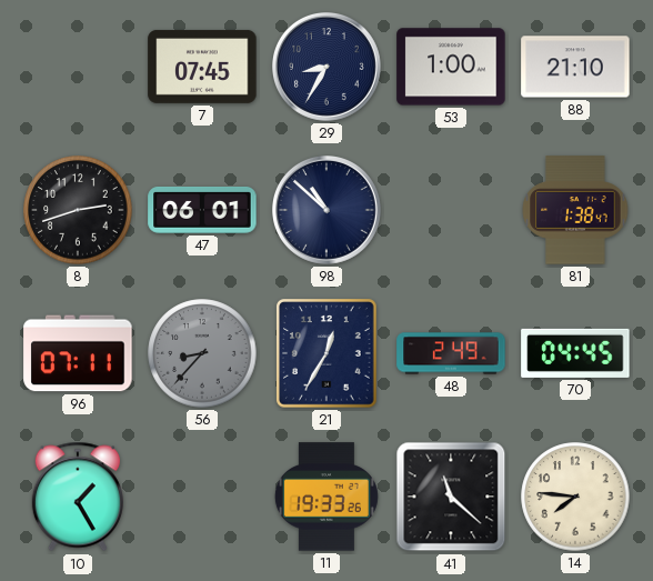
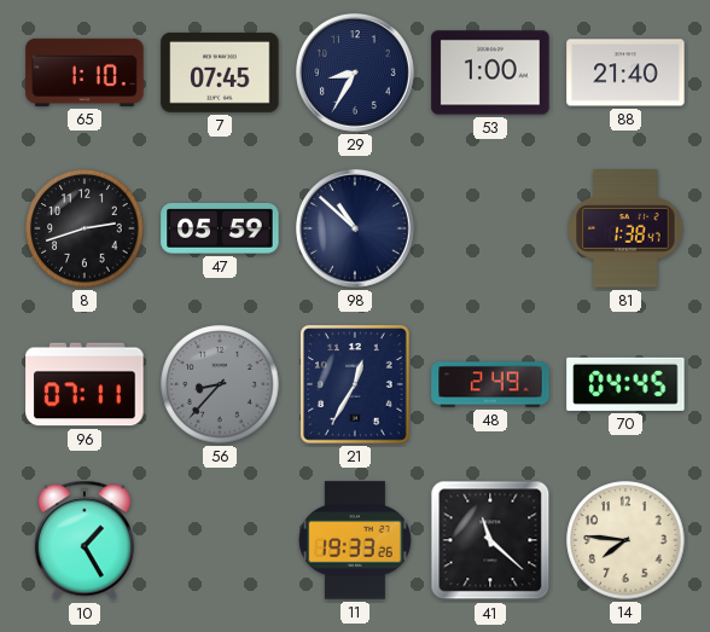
65: none -> 1:10
88: 21:10 -> 21:40
47: 06:01 -> 05:59
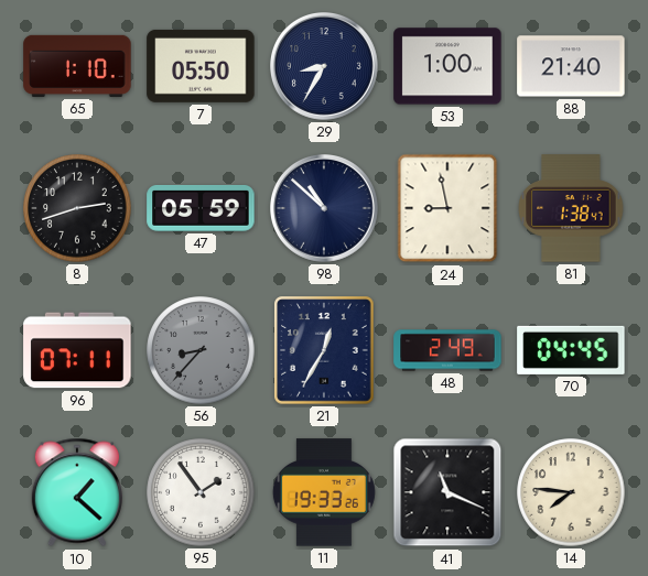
7: 07:45 -> 05:50
24: none -> 8:58
10: 1:25 -> 1:22
95: none -> 1:54
41: 11:22 -> 11:19
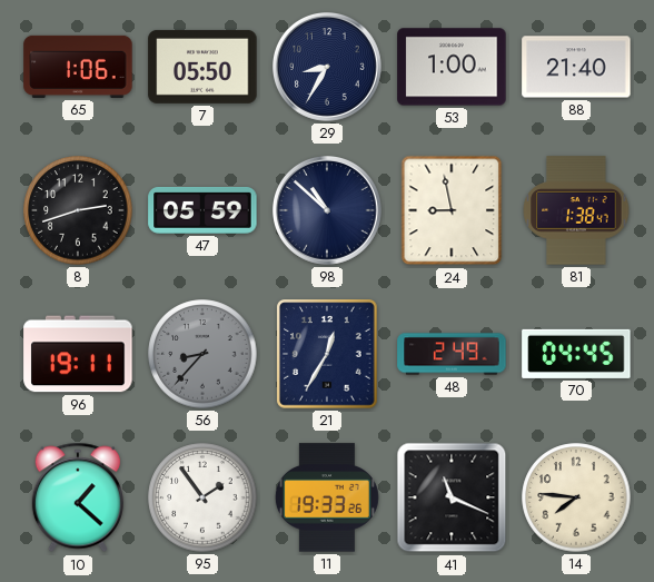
65: 1:10 -> 1:06
96: 07:11 -> 19:11
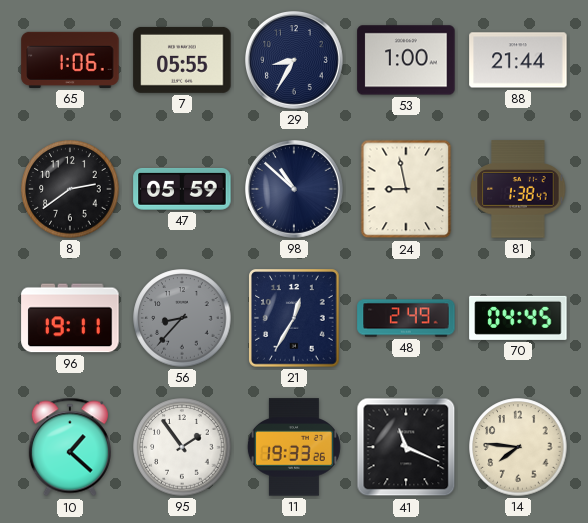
7: 05:50 -> 05:55
88: 21:40 -> 21:44
8: 2:42 -> 2:39
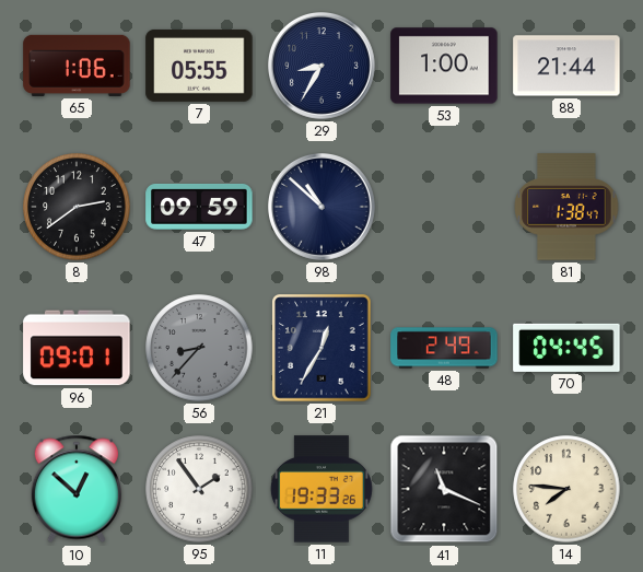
47: 05:59 -> 09:59
24: 8:58 -> none
96: 19:11 -> 09:01
10: 1:22 -> 12:52
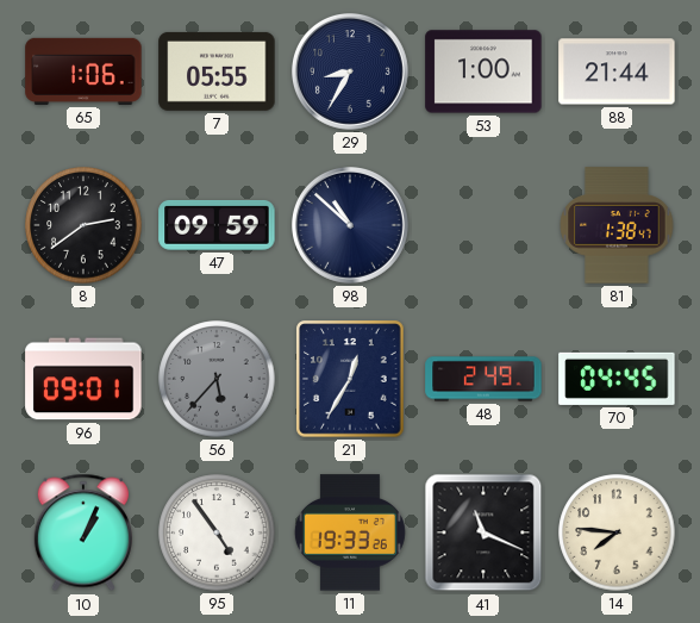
56: 8:37 -> 5:37
10: 12:52 -> 1:04
95: 1:54 -> 4:54
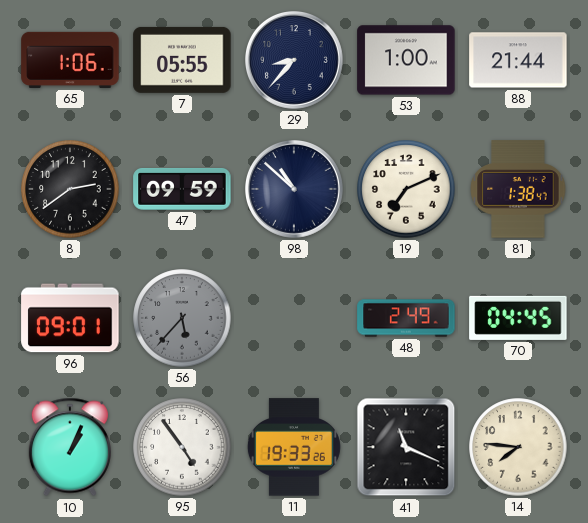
29: 8:35 -> 8:37
19: none -> 7:11
21: 12:35 -> none
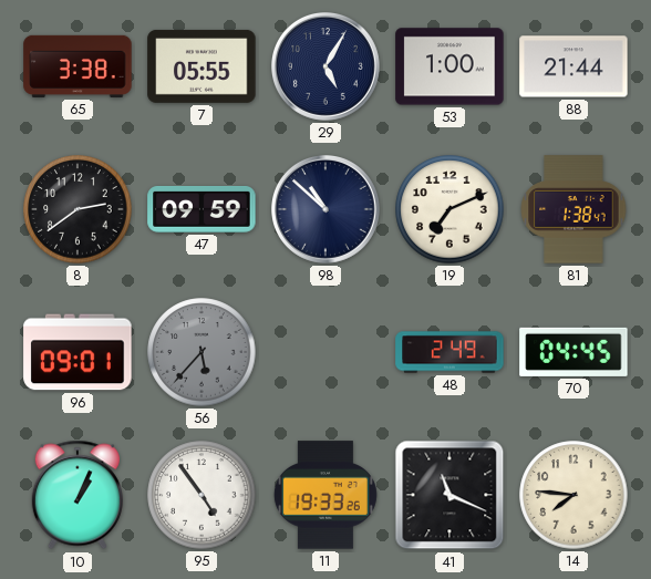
65: 1:06 -> 3:38
29: 8:37 -> 5:05
